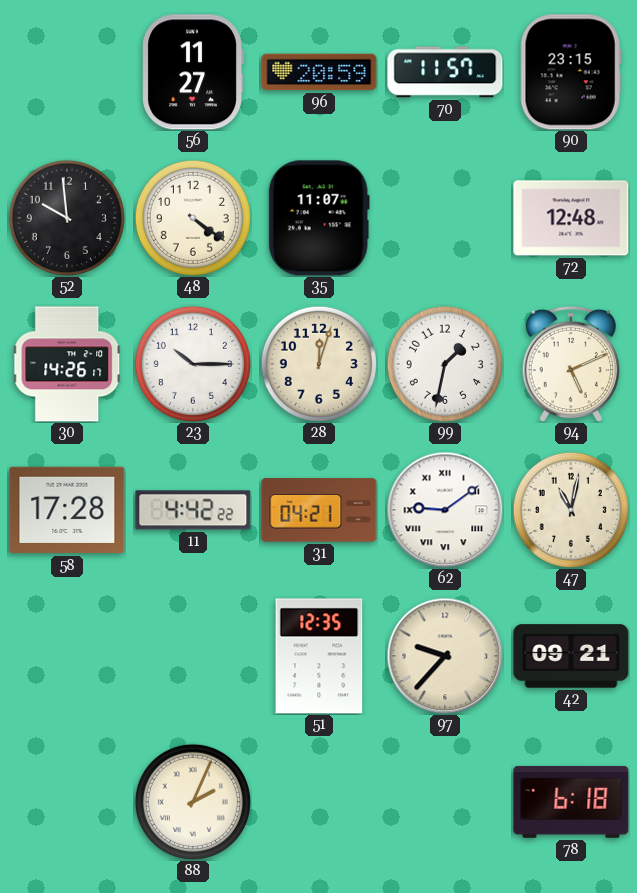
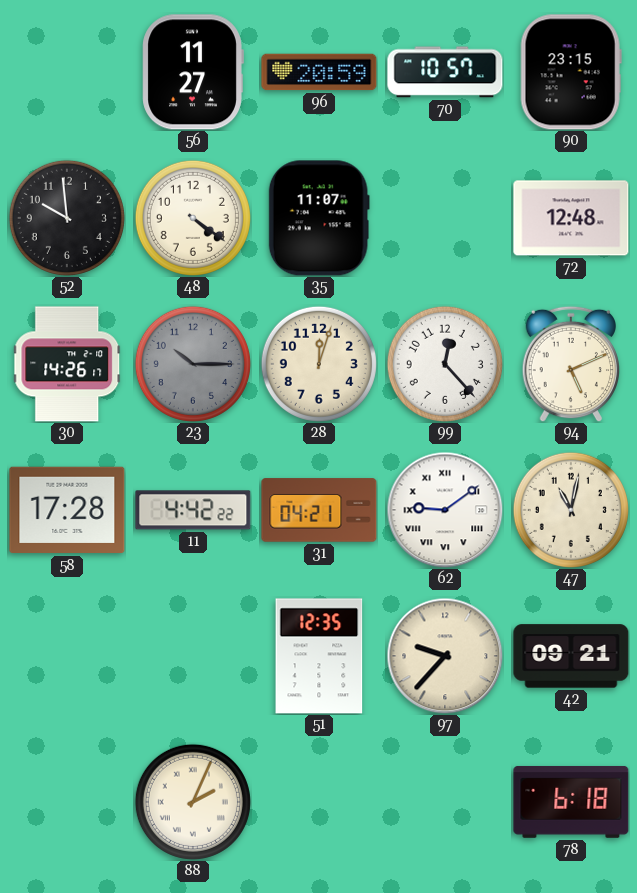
70: 11:57 -> 10:57
23 dial: white -> grey
99: 1:32 -> 12:23
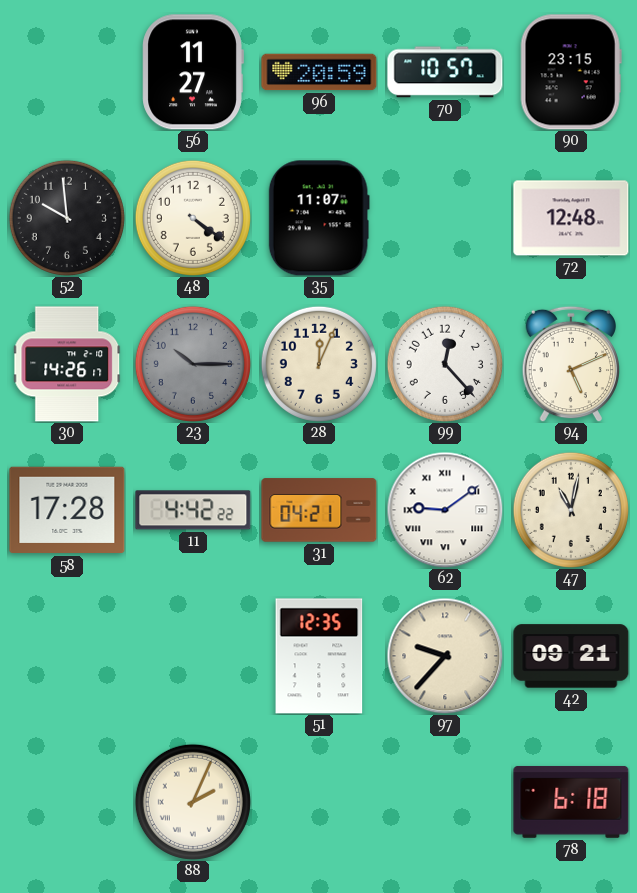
28: 12:03 -> 12:04
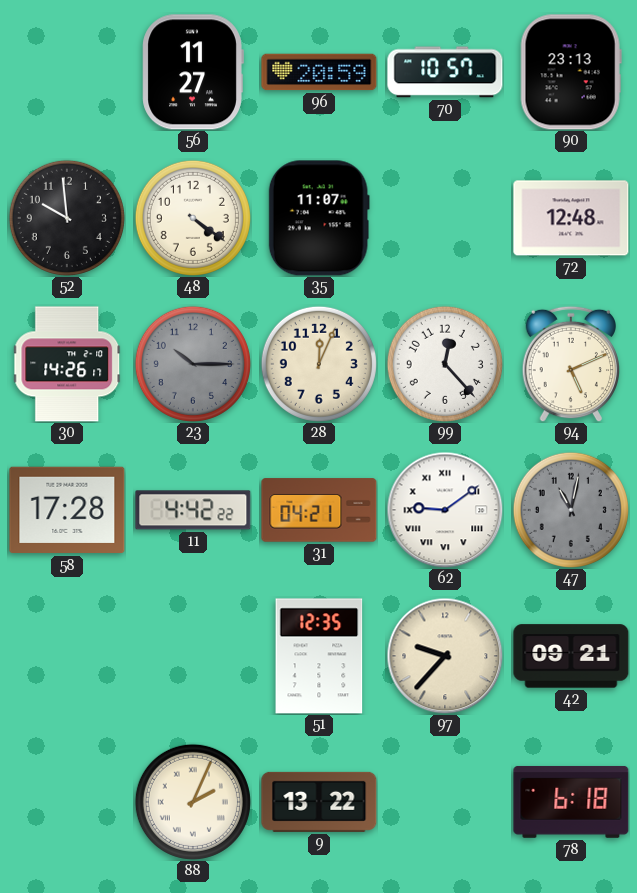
90: 23:15 -> 23:13
47 dial: cream -> grey
9: none -> 13:22
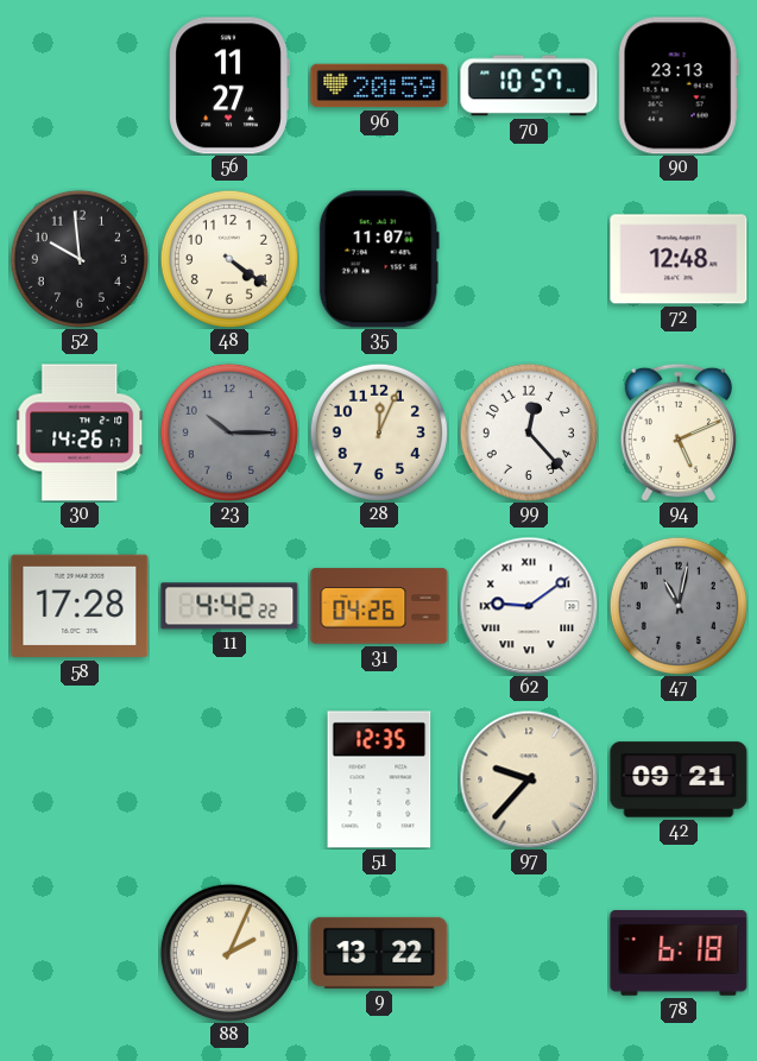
31: 04:21 -> 04:26
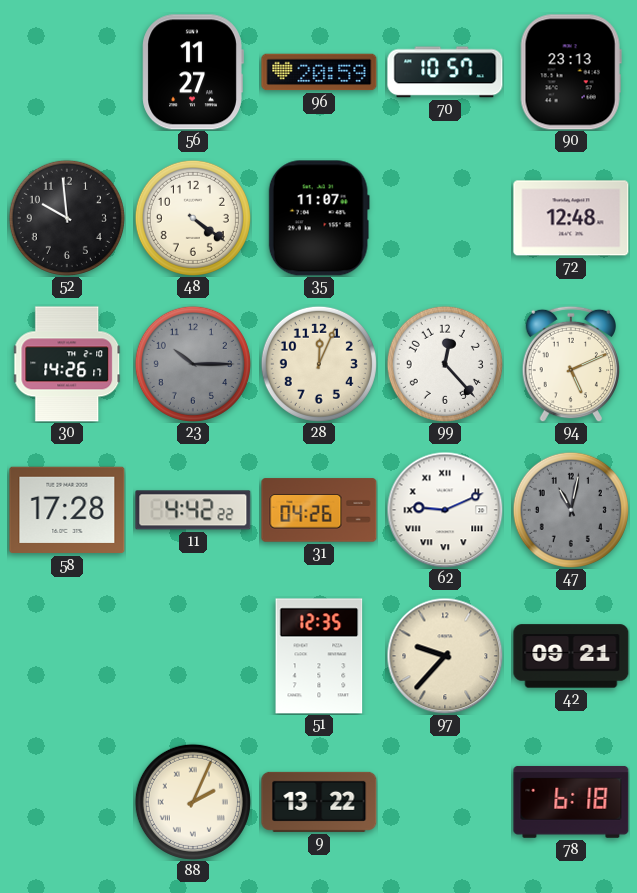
62: 9:09 -> 9:11
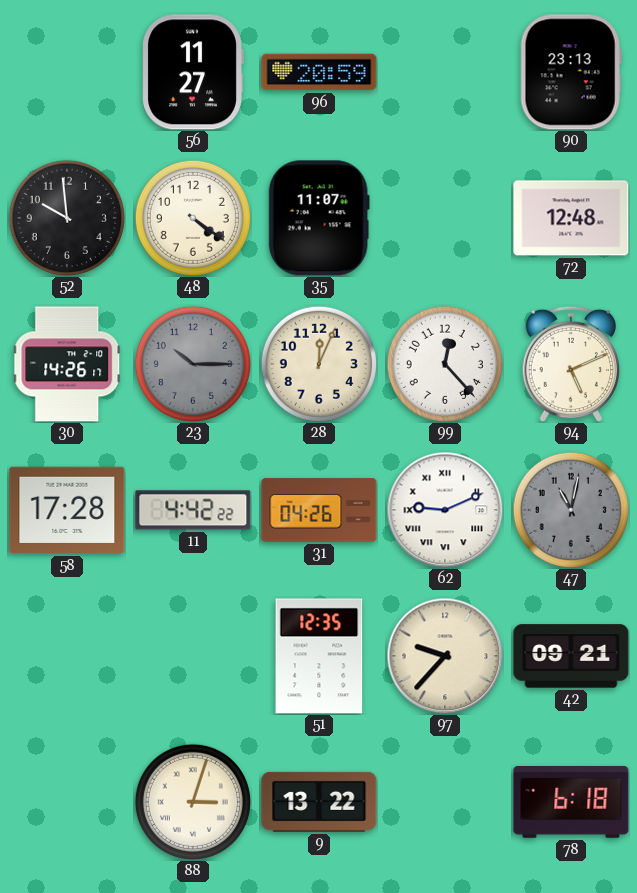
70: 10:57 -> none
88: 2:04 -> 3:03
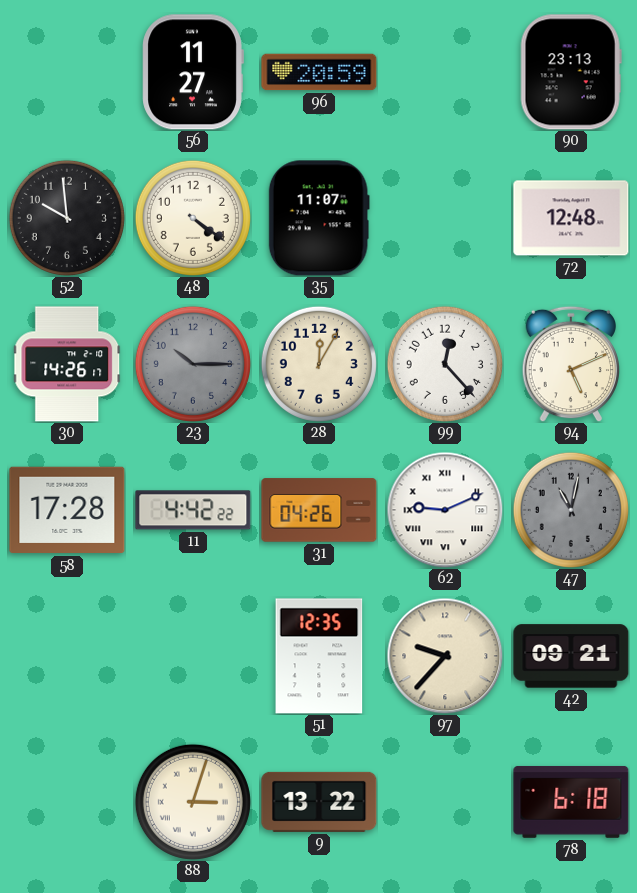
28: 12:04 -> 12:05
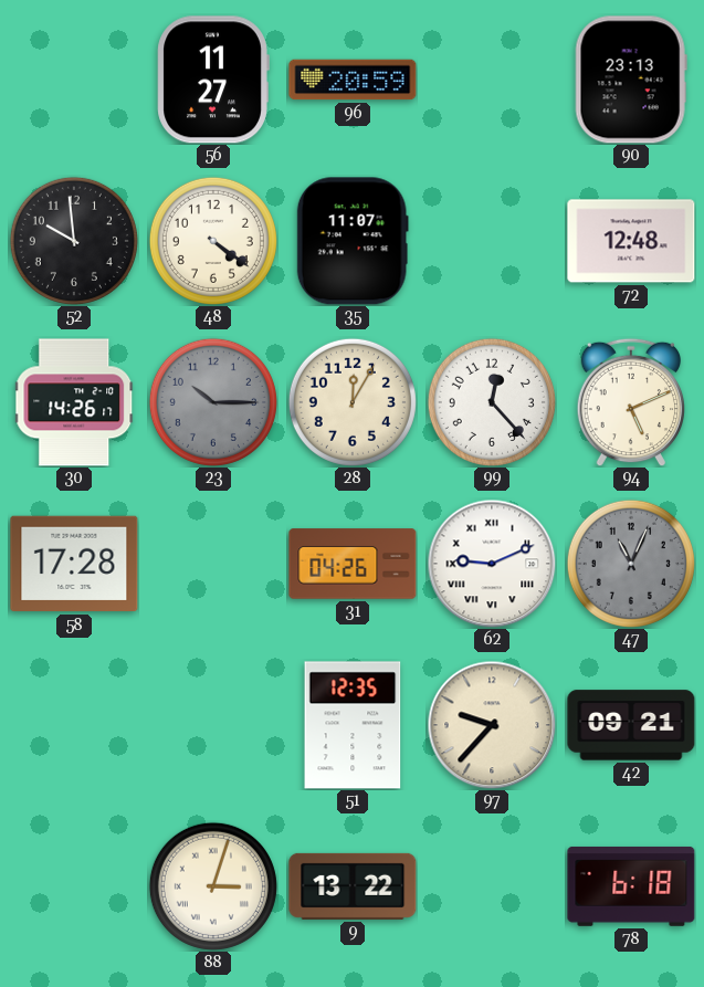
11: 4:42 -> none
47: 11:02 -> 11:04
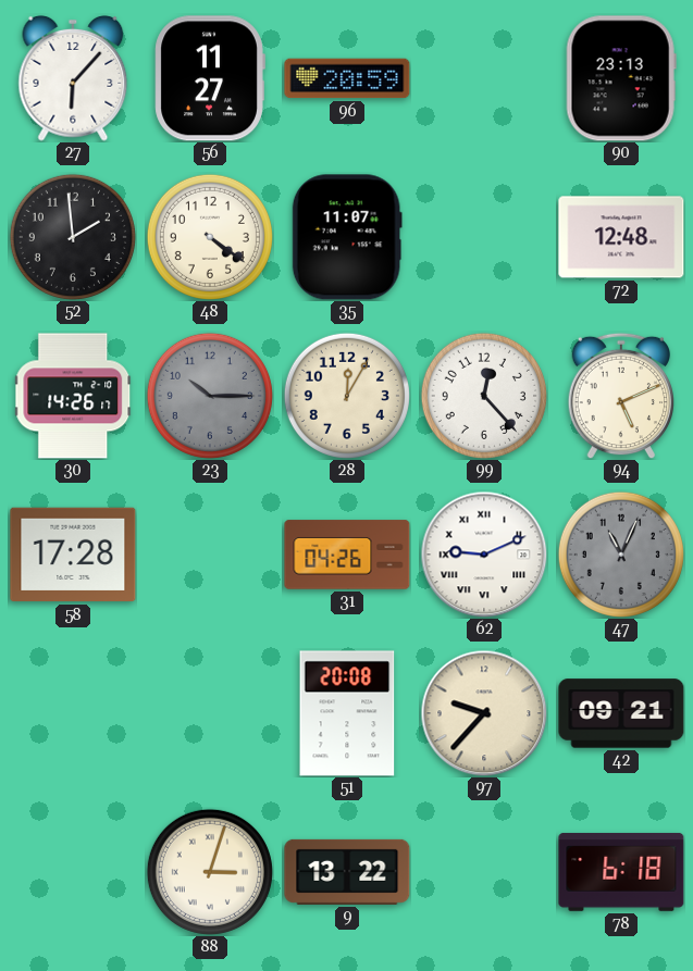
27: none -> 6:07
52: 9:59 -> 1:59
51: 12:35 -> 20:08
